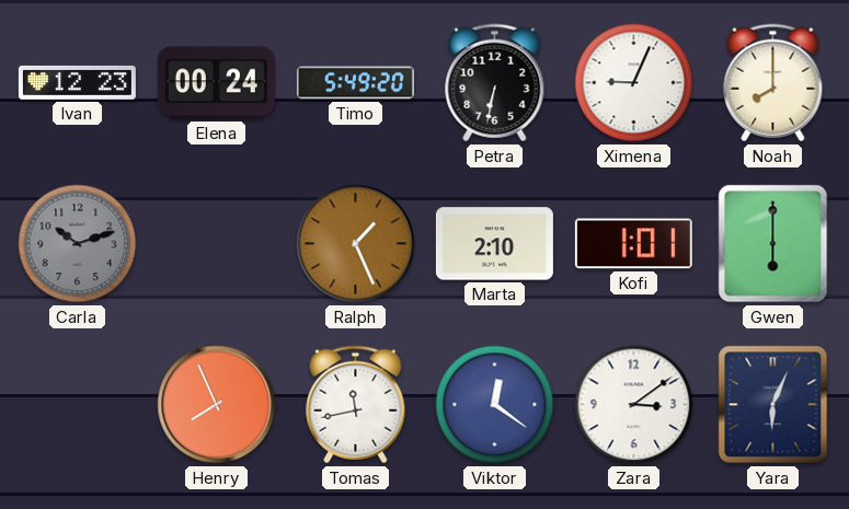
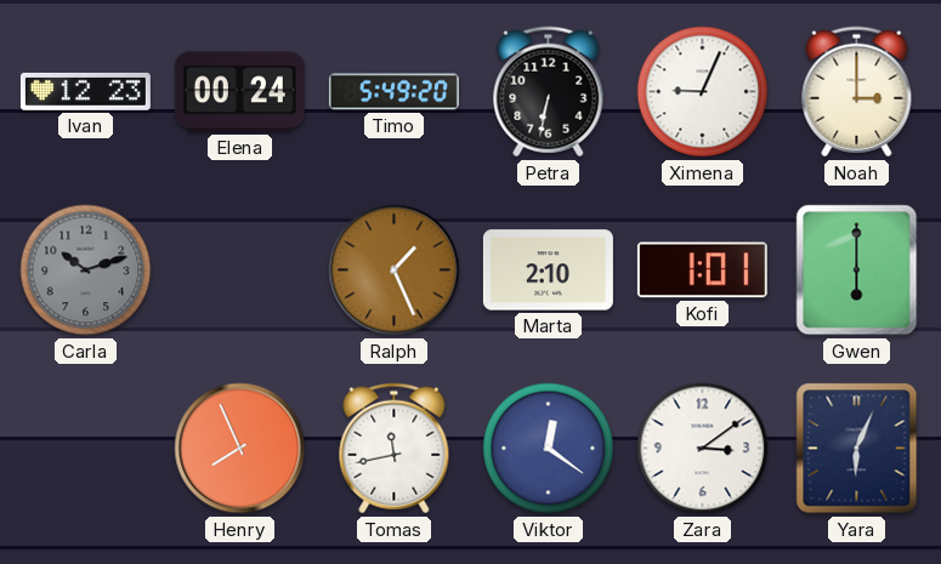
Noah: 8:00 -> 3:00
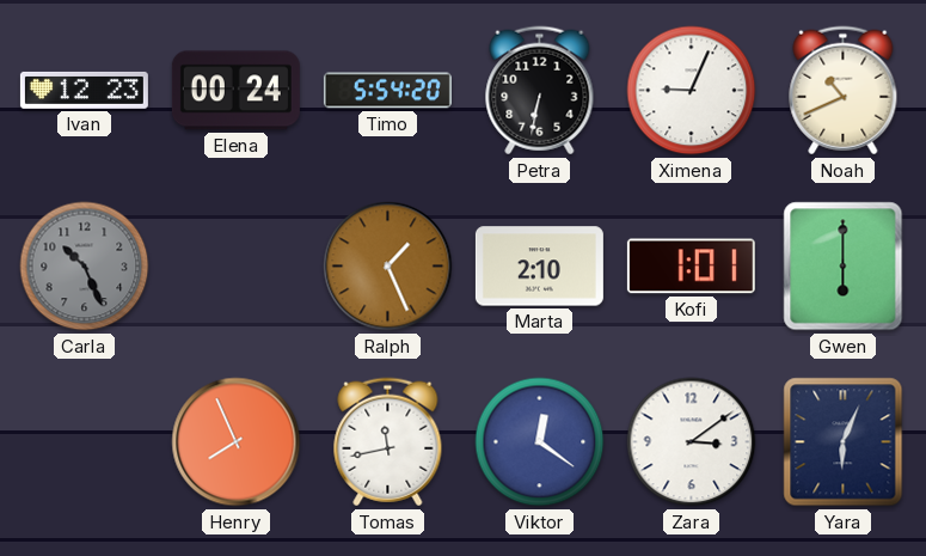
Timo: 5:49 -> 5:54
Noah: 3:00 -> 10:41
Carla: 10:12 -> 10:26
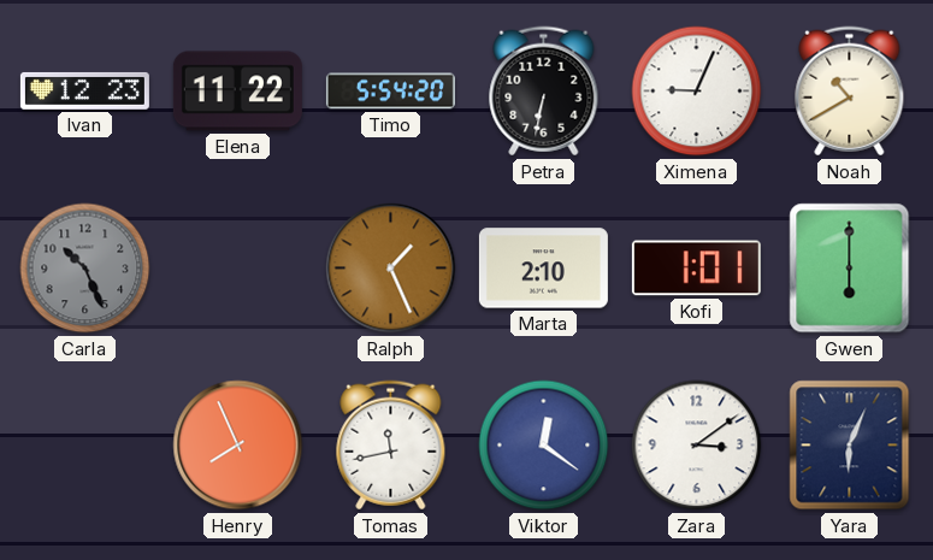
Elena: 00:24 -> 11:22
Noah: 10:41 -> 10:40
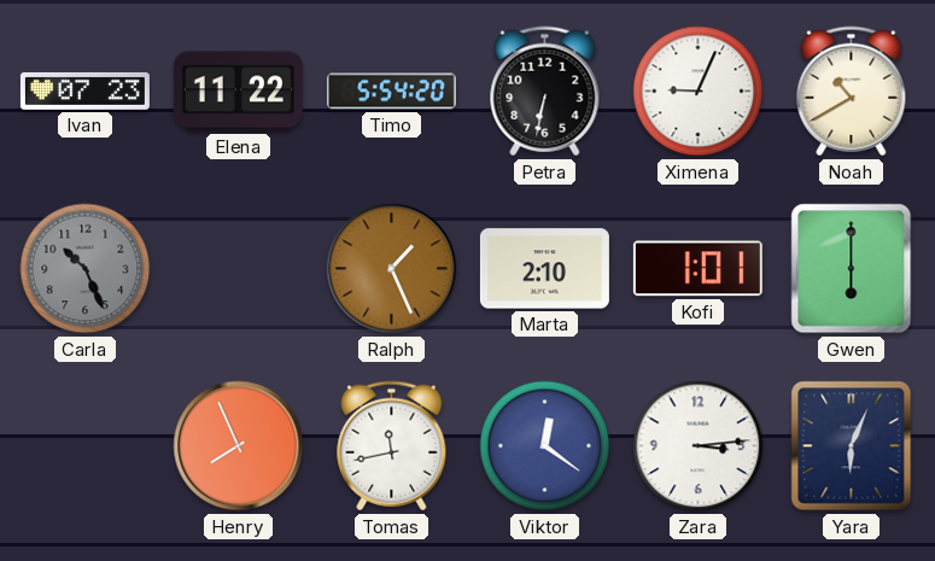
Ivan: 12:23 -> 07:23
Zara: 3:09 -> 3:14
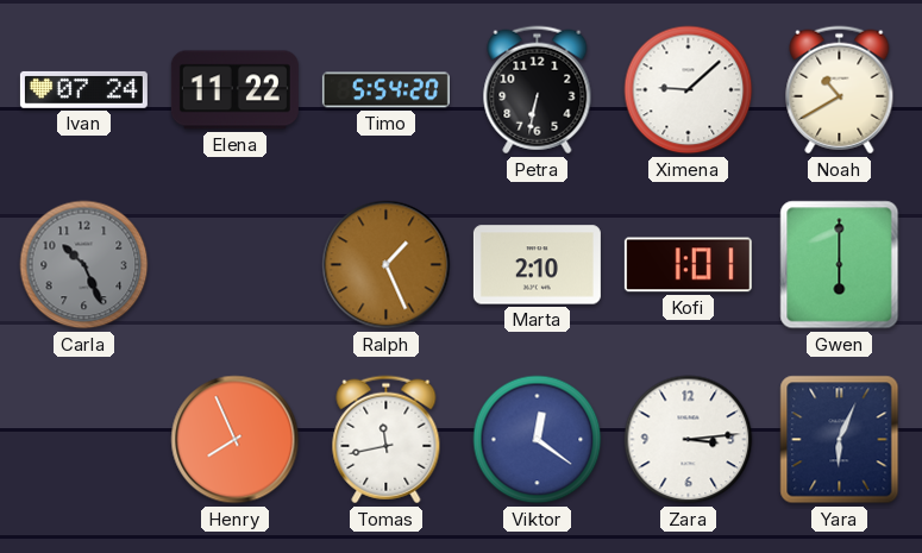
Ivan: 07:23 -> 07:24
Ximena: 9:04 -> 9:08
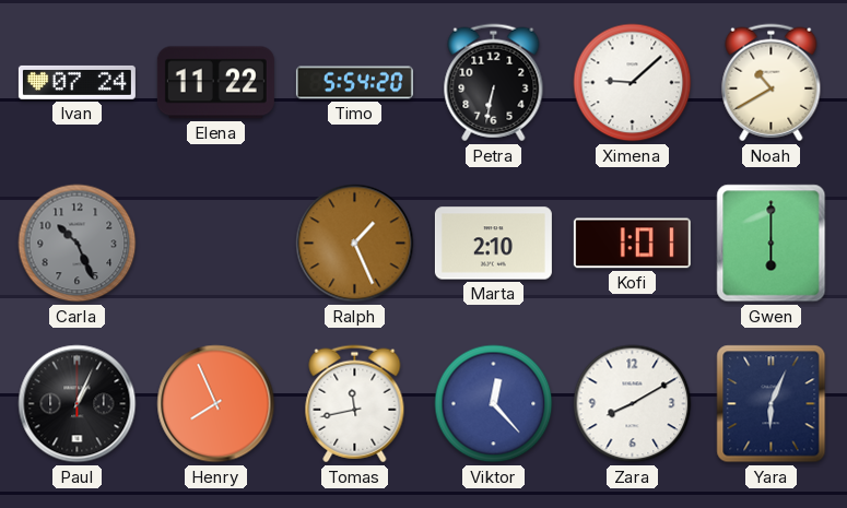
Paul: none -> 1:04
Viktor: 12:21 -> 12:23
Zara: 3:14 -> 8:10
